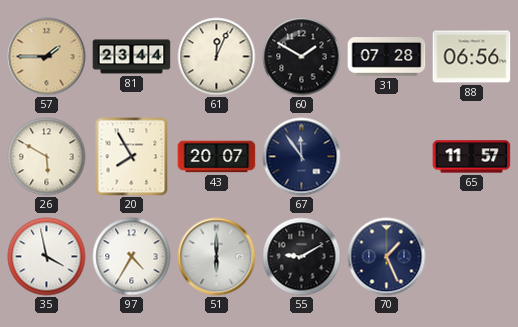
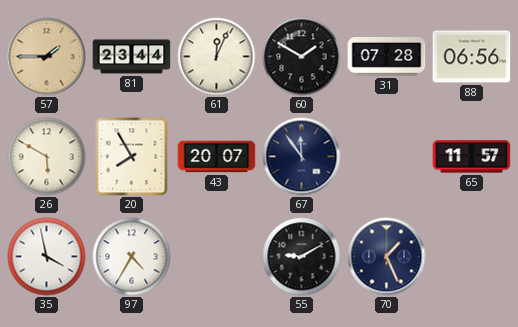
51: 6:00 -> none
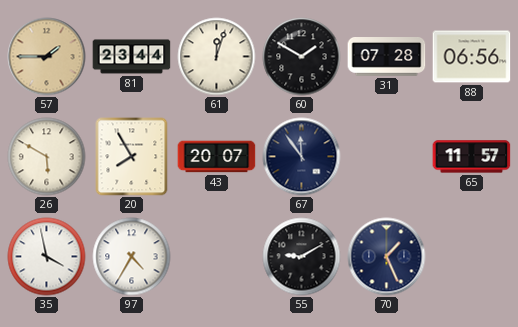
61: 12:04 -> 12:03
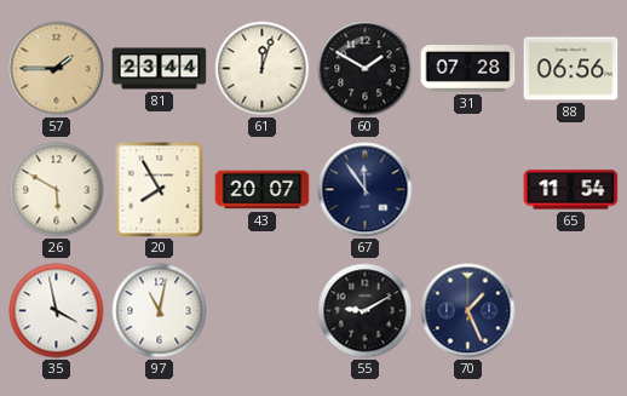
65: 11:57 -> 11:54
97: 4:35 -> 11:02
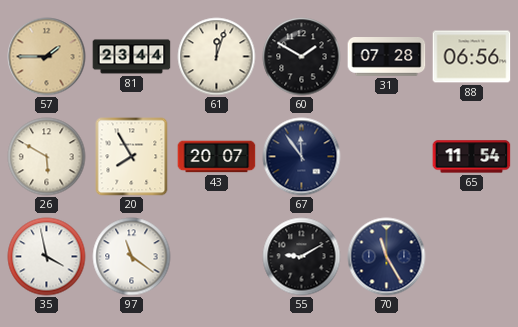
97: 11:02 -> 11:21
70: 1:26 -> 11:25
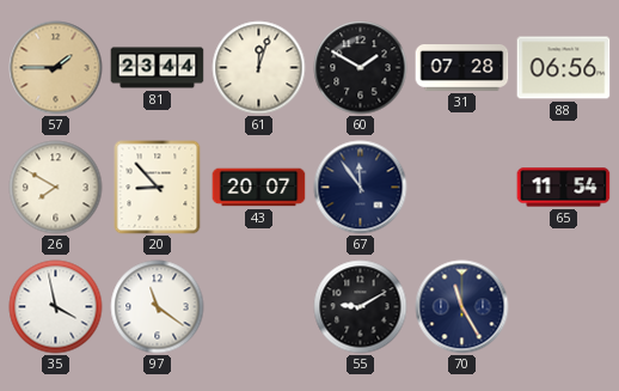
26: 5:50 -> 7:50
20: 7:55 -> 8:53
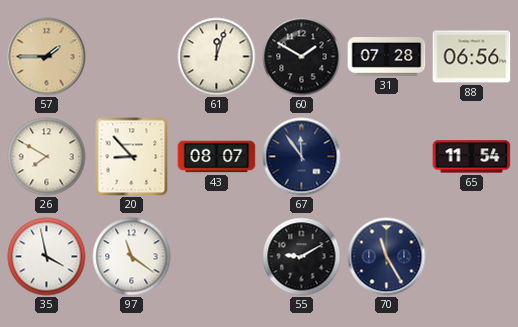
81: 23:44 -> none
43: 20:07 -> 08:07
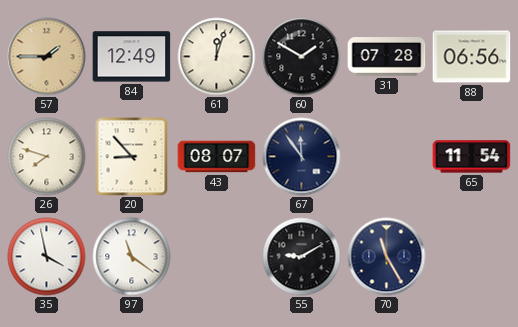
84: none -> 12:49
26: 7:50 -> 7:48
